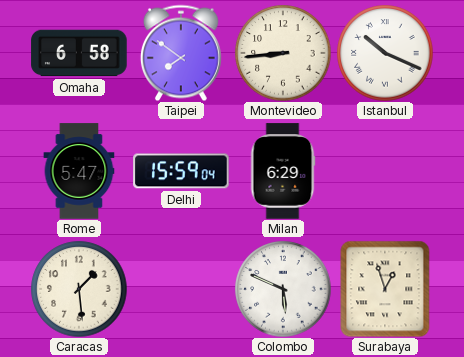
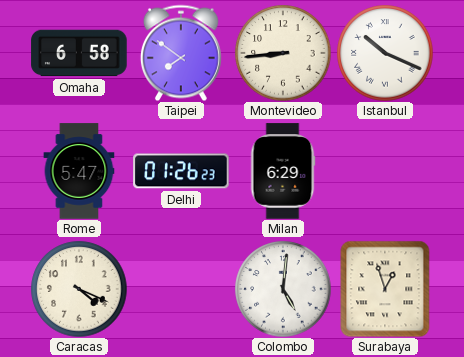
Delhi: 15:59 -> 01:26
Caracas: 1:29 -> 4:19
Colombo: 5:49 -> 5:01
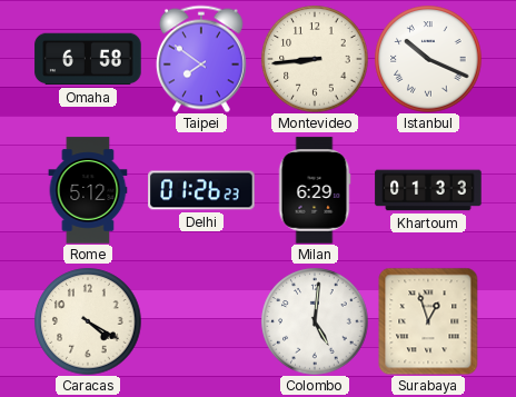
Rome: 5:47 -> 5:12
Khartoum: none -> 01:33
Caracas: 4:19 -> 4:20
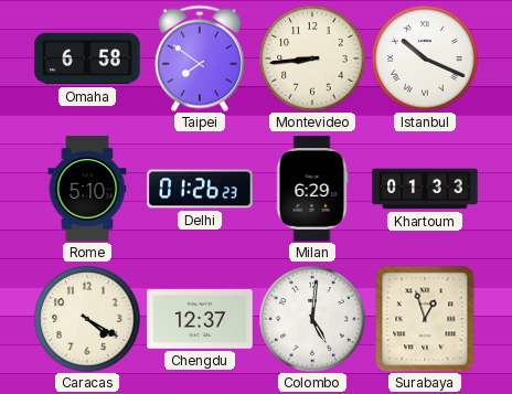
Rome: 5:12 -> 5:10
Chengdu: none -> 12:37
